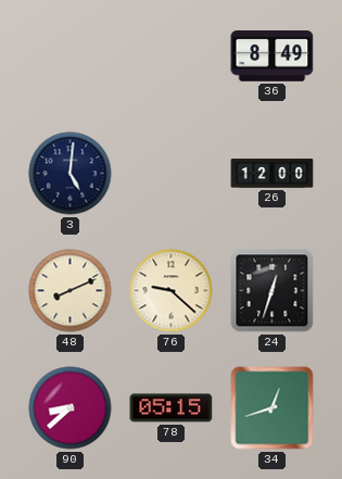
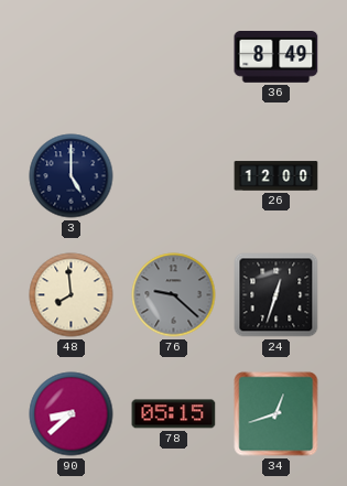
3: 5:01 -> 5:00
48: 8:11 -> 7:59
76 dial: cream -> grey
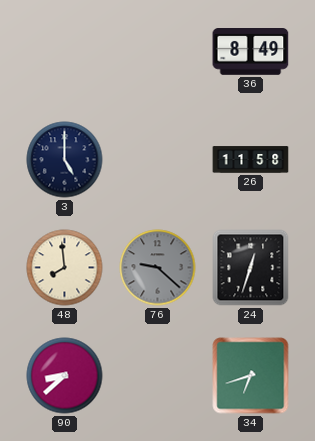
26: 12:00 -> 11:58
78: 05:15 -> none
34: 12:42 -> 6:42
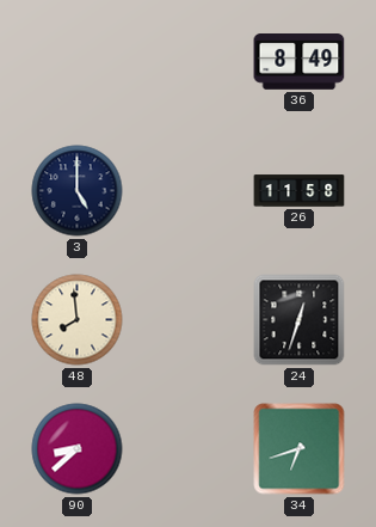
76: 9:22 -> none
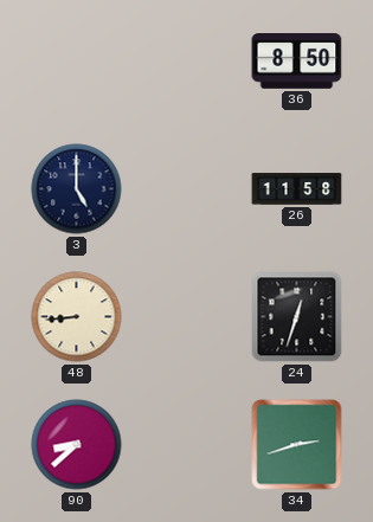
36: 8:49 -> 8:50
48: 7:59 -> 8:44
34: 6:42 -> 2:42
